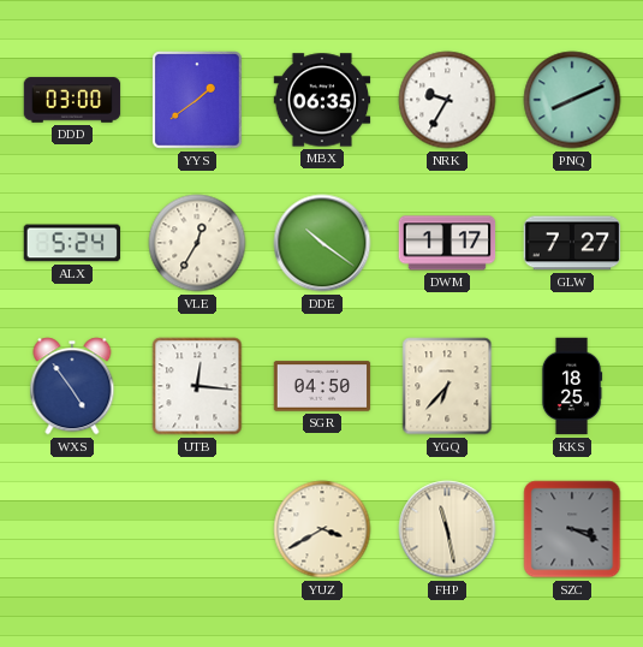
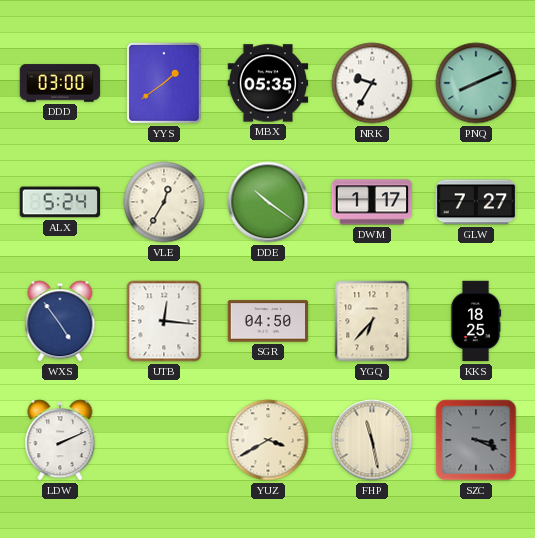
MBX: 06:35 -> 05:35
LDW: none -> 2:11
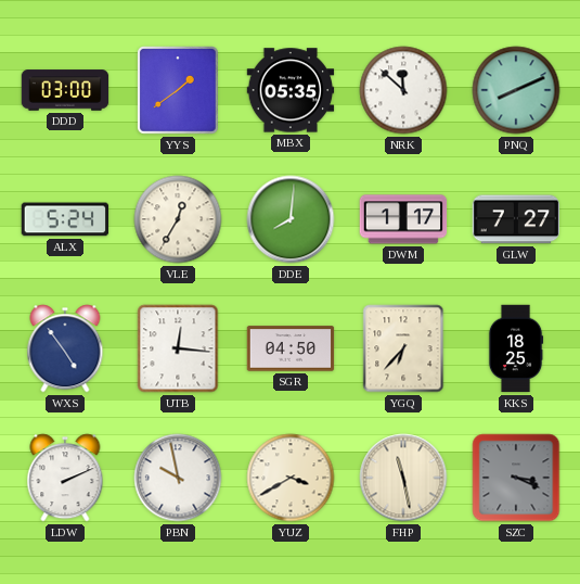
NRK: 9:35 -> 11:52
DDE: 10:21 -> 8:01
PBN: none -> 9:58
